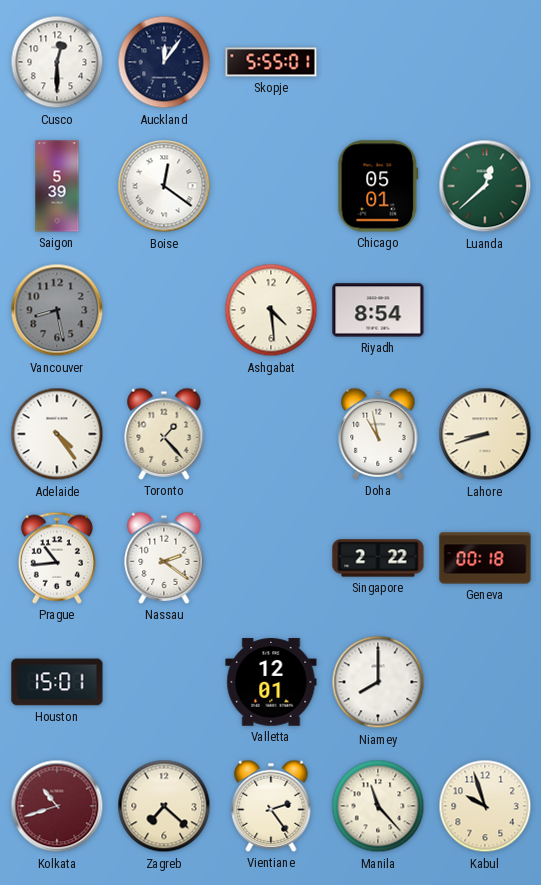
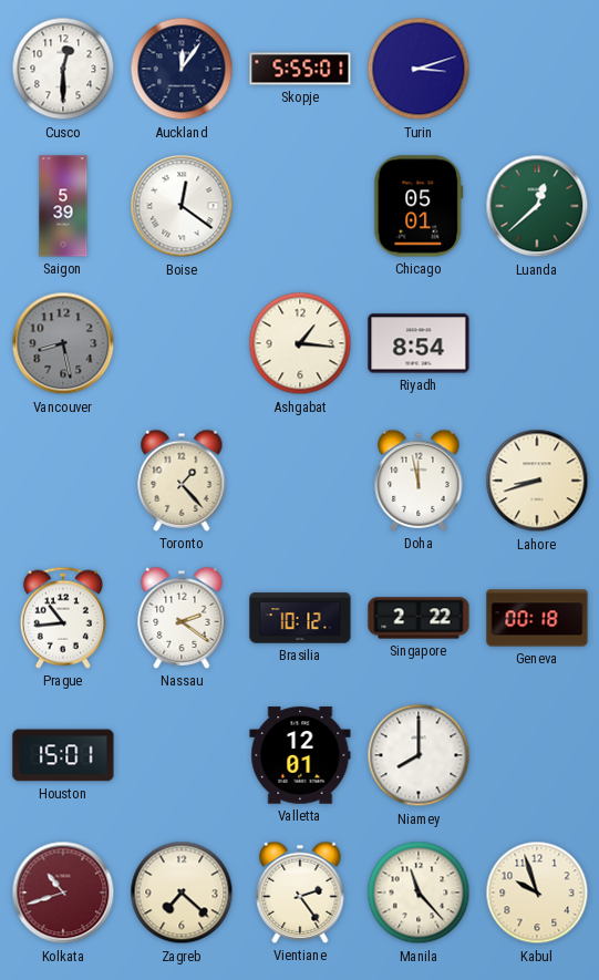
Turin: none -> 3:12
Ashgabat: 4:29 -> 1:16
Adelaide: 4:24 -> none
Doha: 10:58 -> 11:58
Brasilia: none -> 10:12
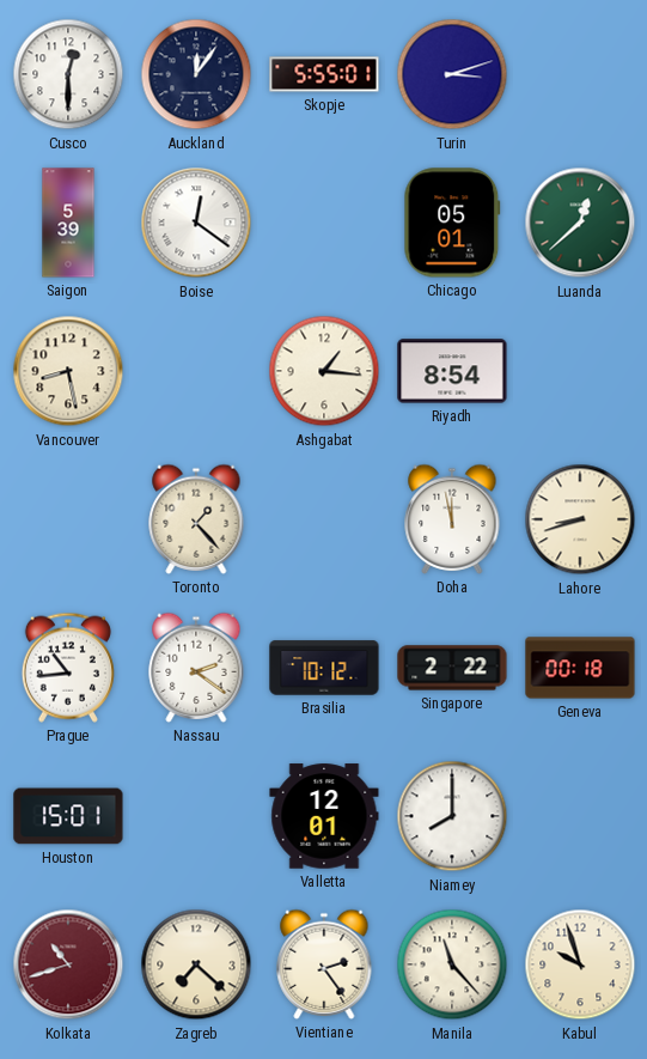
Vancouver dial: grey -> cream
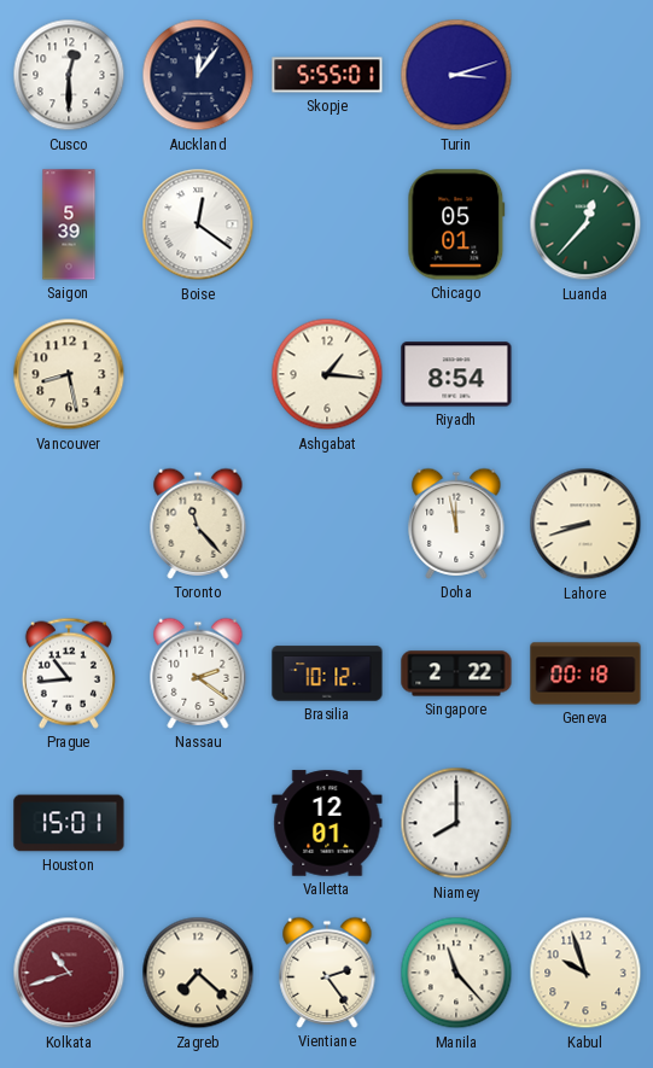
Luanda: 12:38 -> 12:37
Toronto: 1:23 -> 11:23
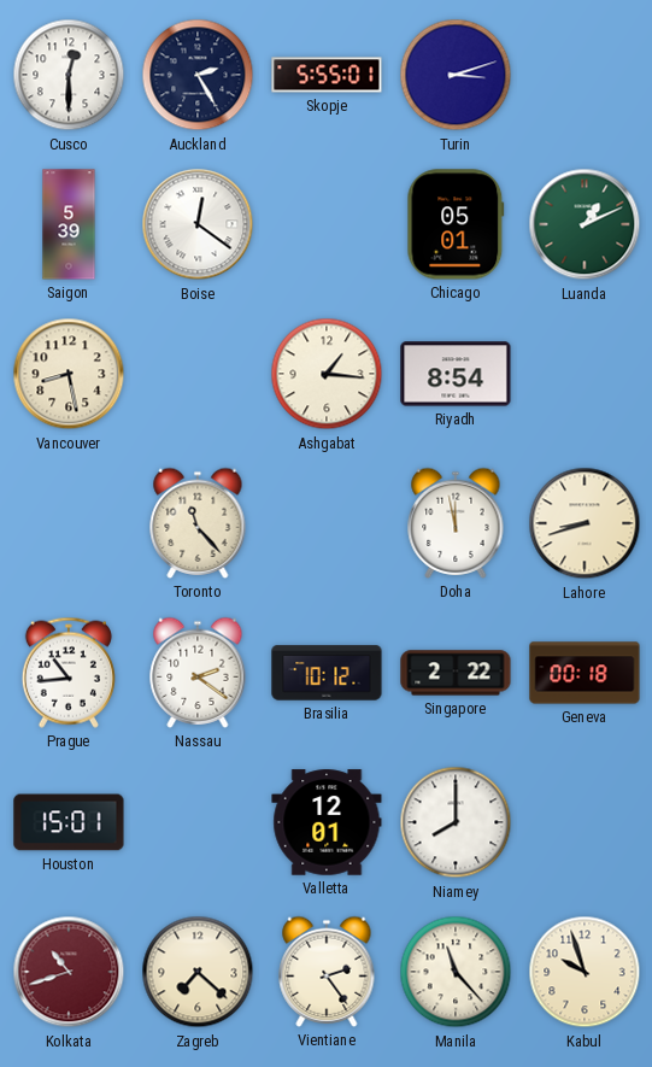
Auckland: 12:06 -> 2:25
Luanda: 12:37 -> 1:11
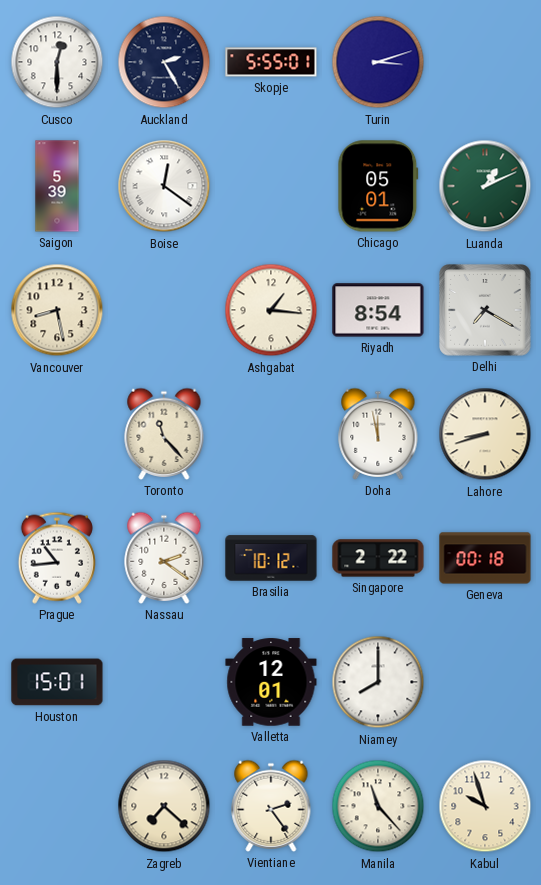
Delhi: none -> 7:20
Kolkata: 10:42 -> none
